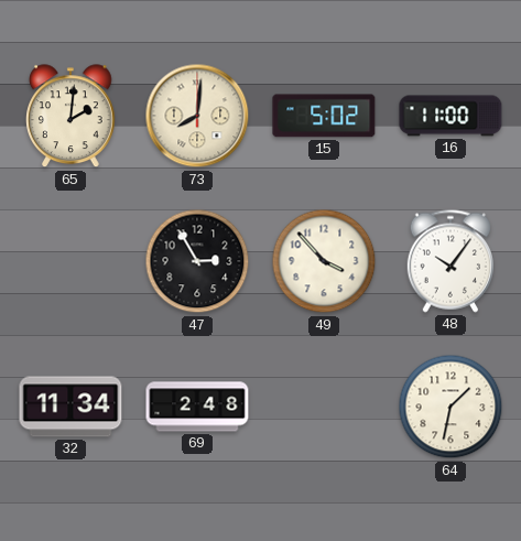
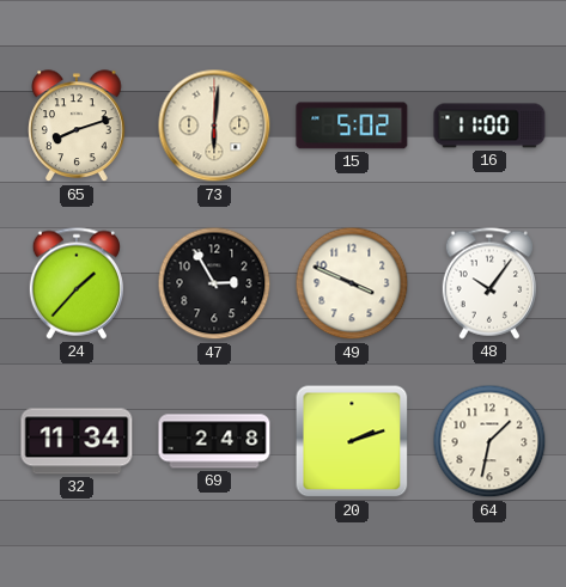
65: 2:01 -> 8:12
73: 8:01 -> 6:01
24: none -> 1:37
49: 3:53 -> 3:49
20: none -> 2:12
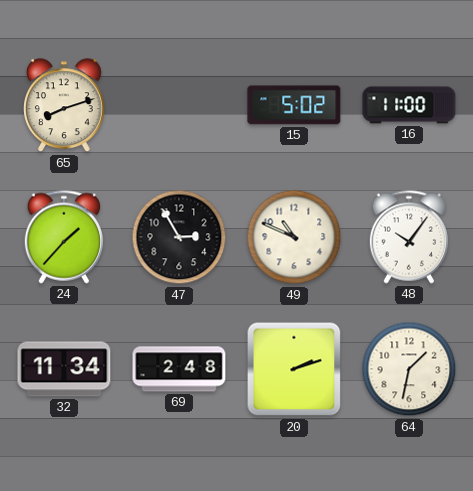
73: 6:01 -> none
49: 3:49 -> 10:49
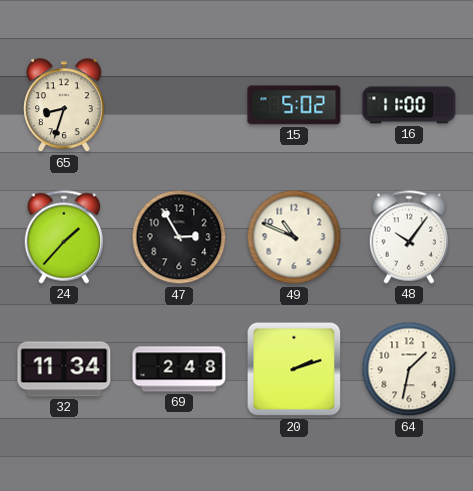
65: 8:12 -> 8:33
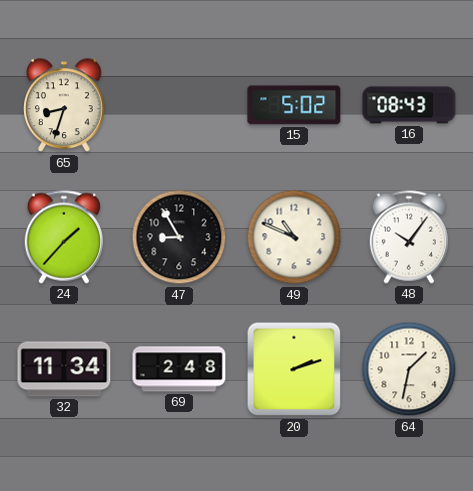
16: 11:00 -> 08:43
47: 2:55 -> 8:55
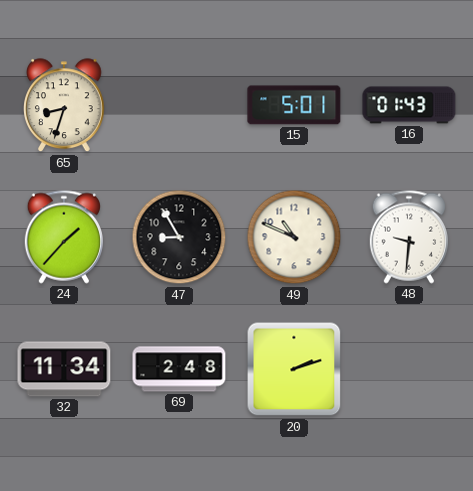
15: 5:02 -> 5:01
16: 08:43 -> 01:43
48: 10:06 -> 9:31
64: 1:32 -> none
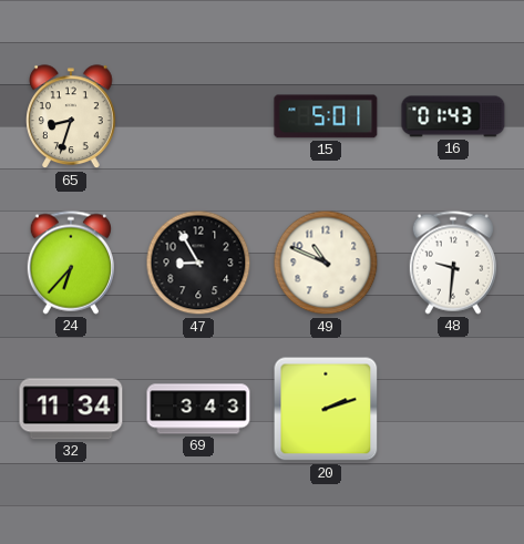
24: 1:37 -> 6:37
69: 2:48 -> 3:43
